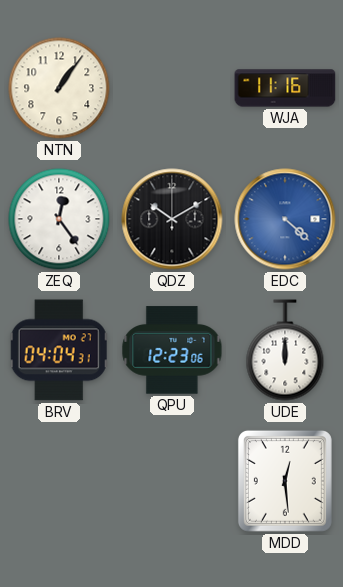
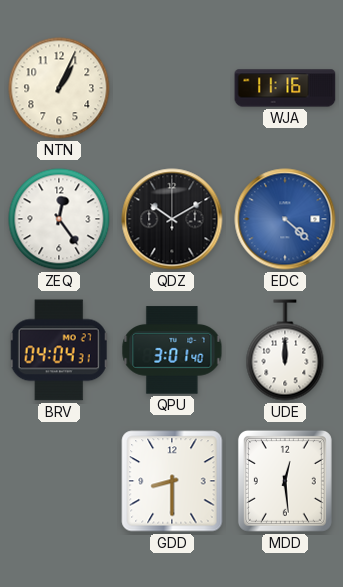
NTN: 1:06 -> 1:04
QPU: 12:23 -> 3:01
GDD: none -> 8:30
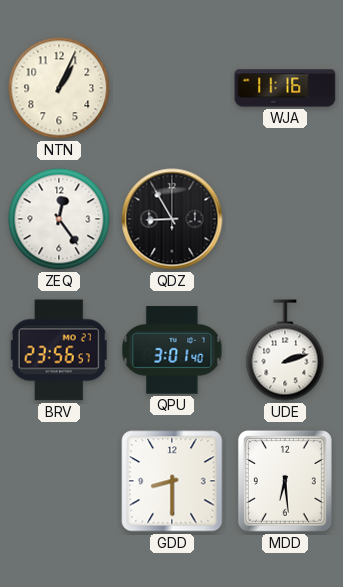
QDZ: 10:10 -> 8:55
EDC: 4:22 -> none
BRV: 04:04 -> 23:56
UDE: 12:00 -> 2:12
MDD: 12:29 -> 6:29
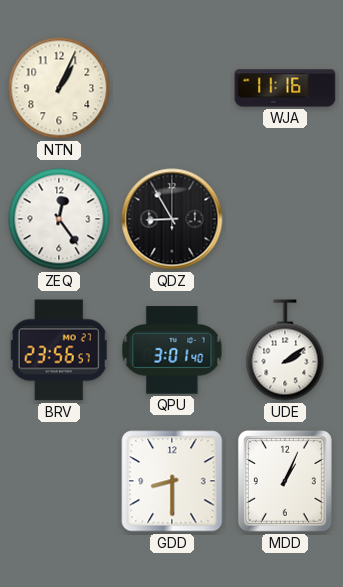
UDE: 2:12 -> 2:09
MDD: 6:29 -> 1:04
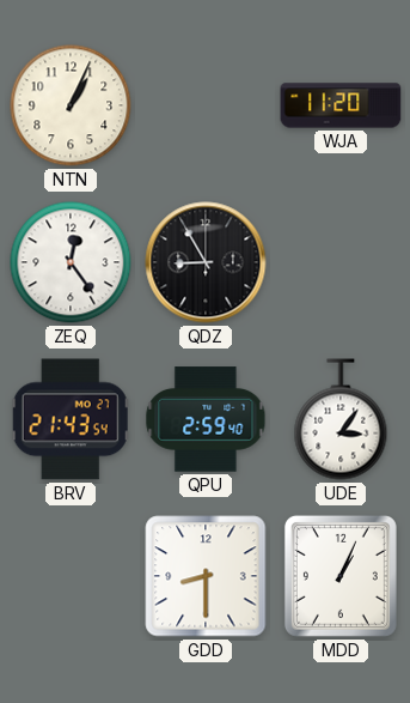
WJA: 11:16 -> 11:20
BRV: 23:56 -> 21:43
QPU: 3:01 -> 2:59
UDE: 2:09 -> 3:06
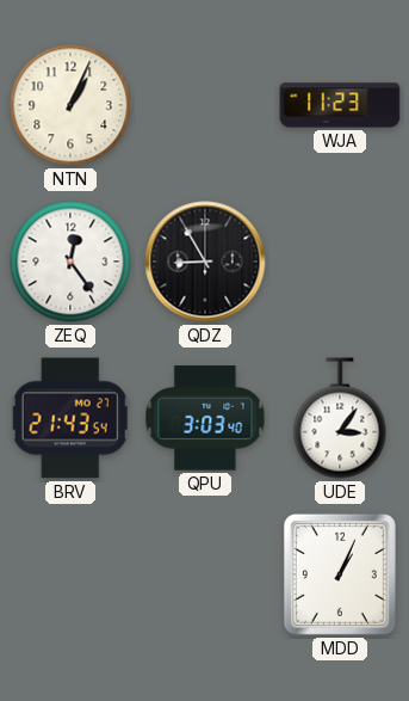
WJA: 11:20 -> 11:23
QPU: 2:59 -> 3:03
GDD: 8:30 -> none
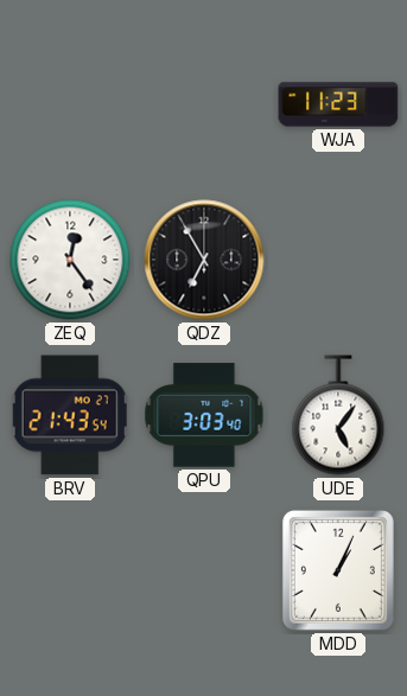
NTN: 1:04 -> none
QDZ: 8:55 -> 6:55
UDE: 3:06 -> 5:06
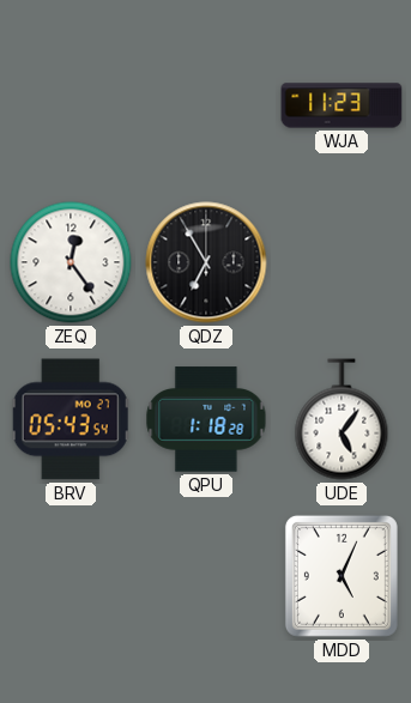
BRV: 21:43 -> 05:43
QPU: 3:03 -> 1:18
MDD: 1:04 -> 5:04
